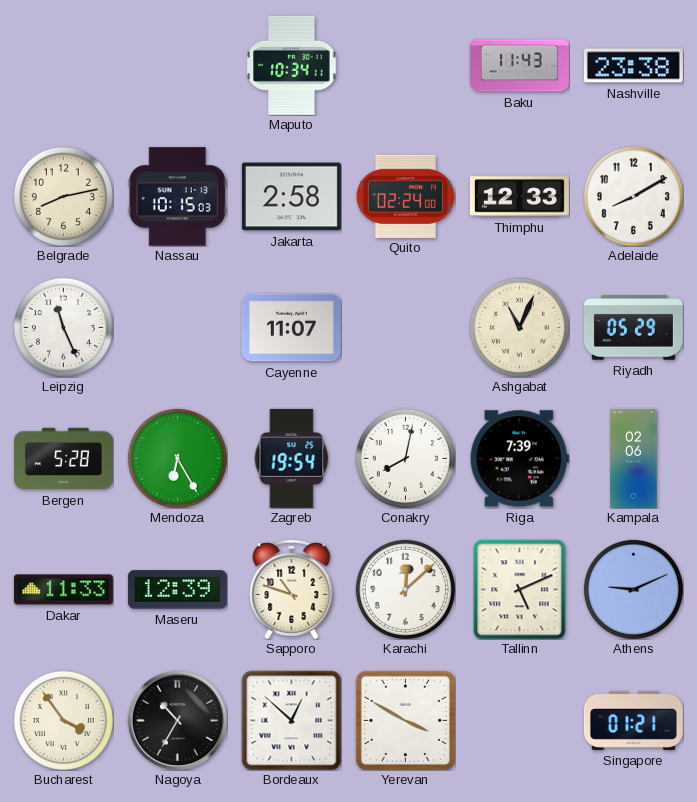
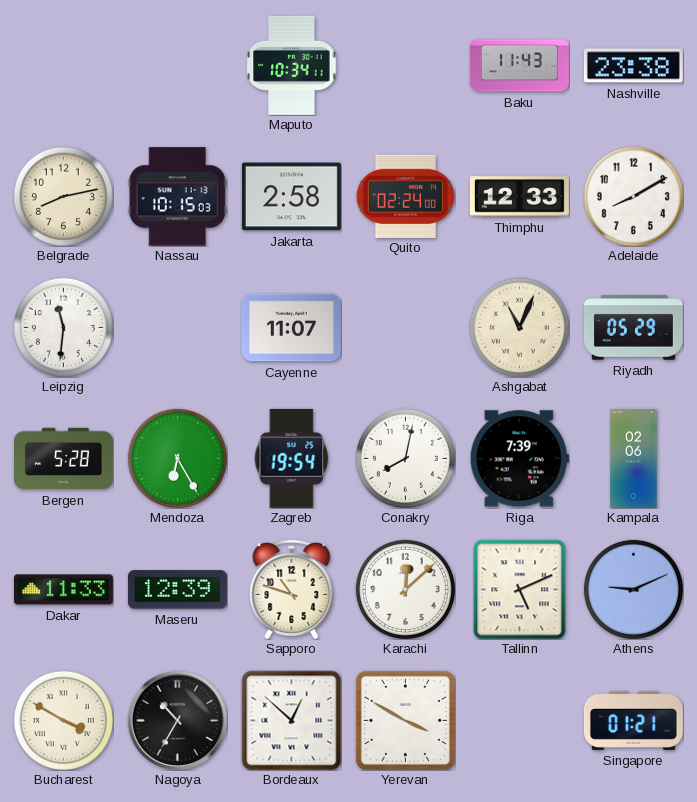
Leipzig: 11:26 -> 11:31
Bucharest: 3:54 -> 3:50
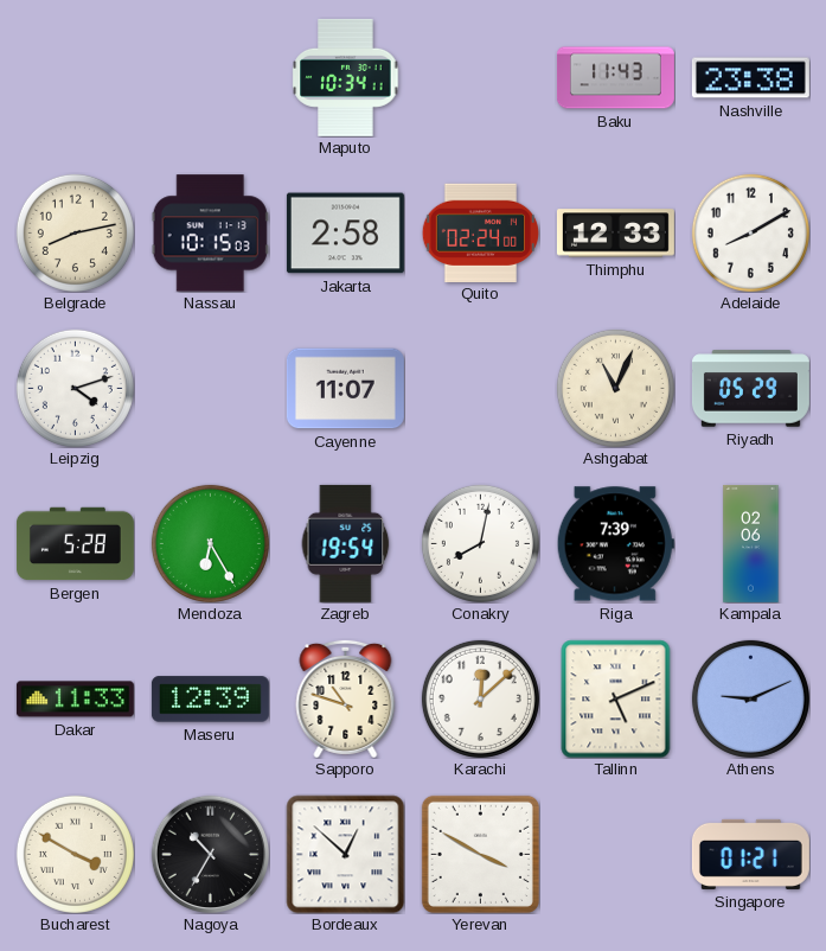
Leipzig: 11:31 -> 4:12
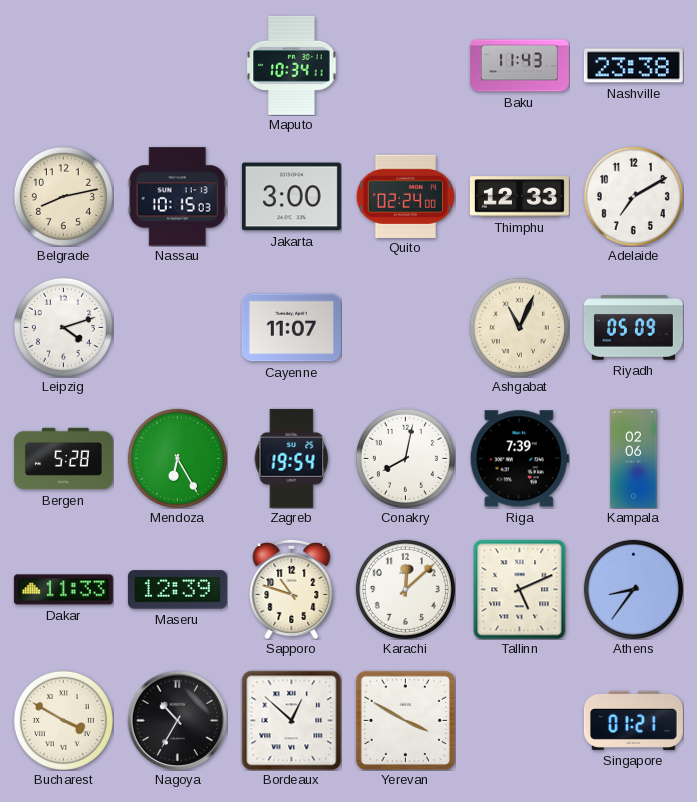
Jakarta: 2:58 -> 3:00
Adelaide: 8:10 -> 7:10
Riyadh: 05:29 -> 05:09
Athens: 9:11 -> 8:36
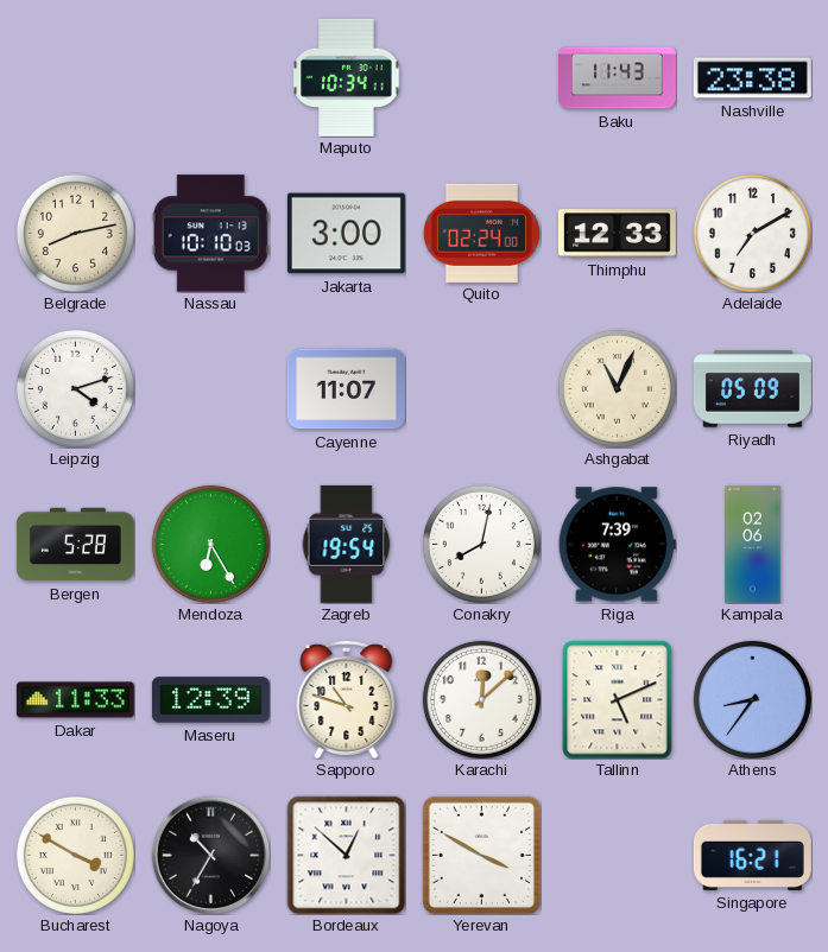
Nassau: 10:15 -> 10:10
Singapore: 01:21 -> 16:21
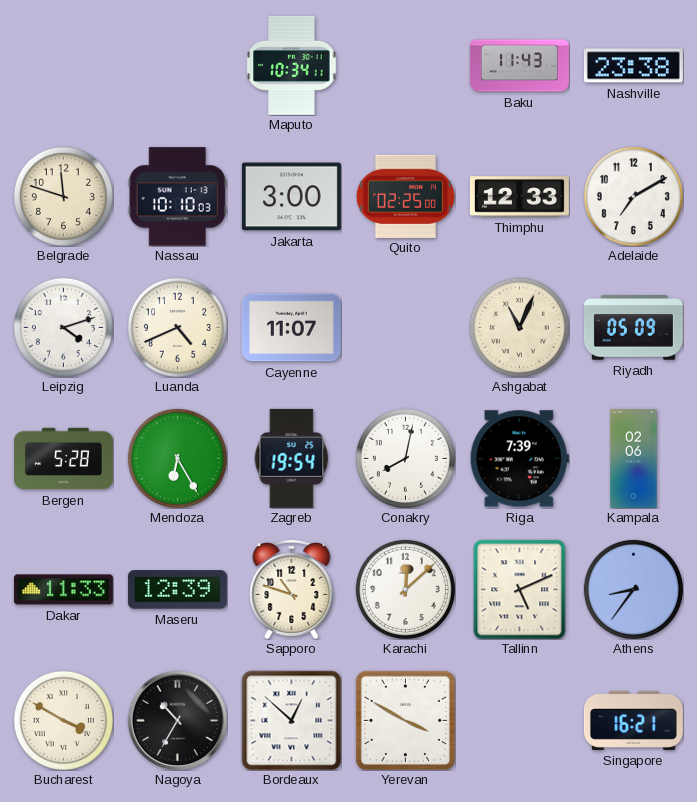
Belgrade: 8:13 -> 11:48
Quito: 02:24 -> 02:25
Luanda: none -> 4:41
